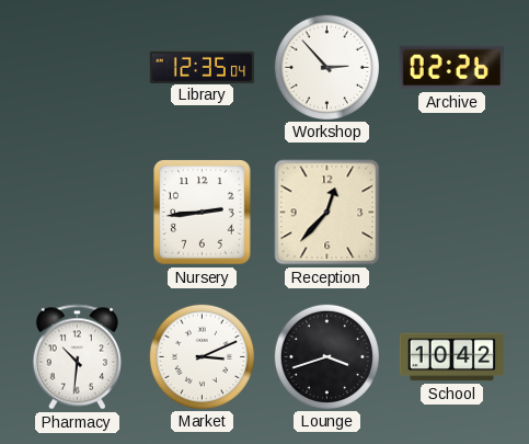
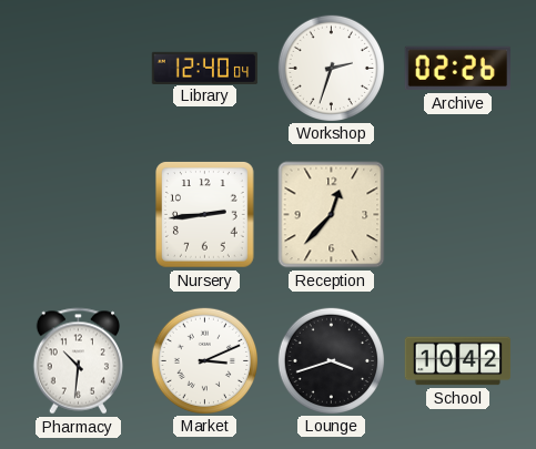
Library: 12:35 -> 12:40
Workshop: 2:53 -> 2:33
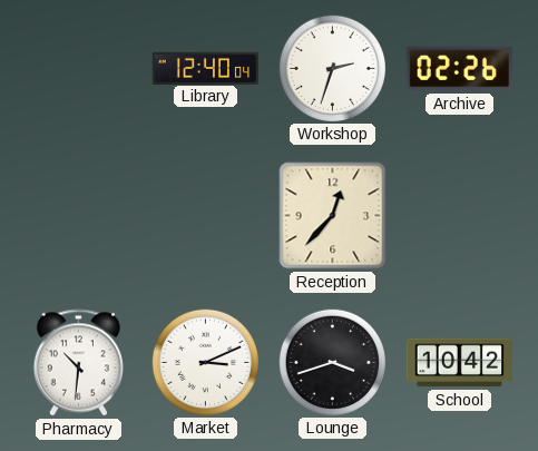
Nursery: 2:44 -> none
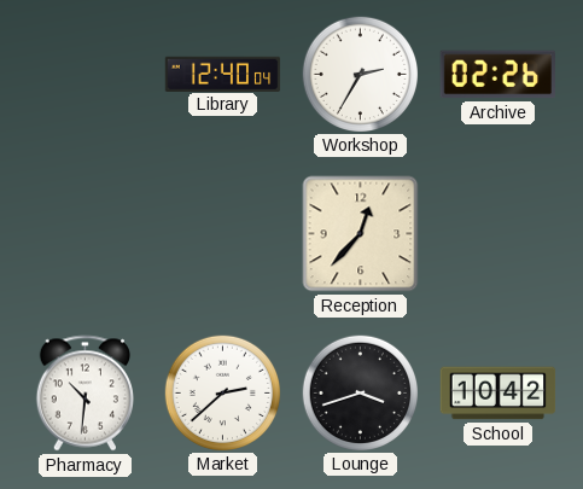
Workshop: 2:33 -> 2:35
Market: 3:11 -> 2:38
